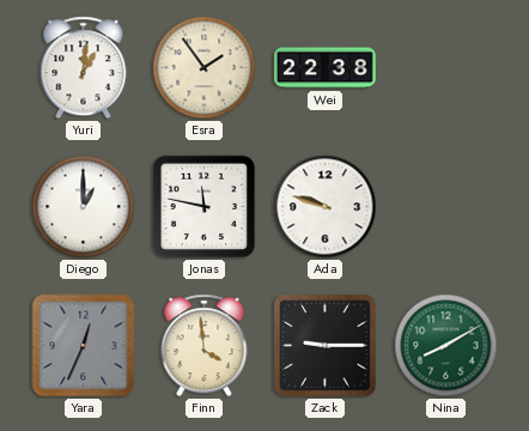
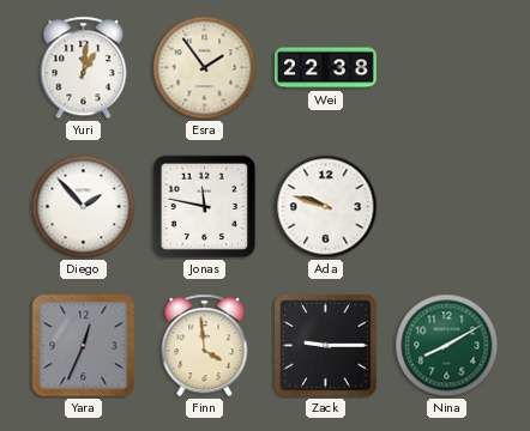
Diego: 1:00 -> 1:53
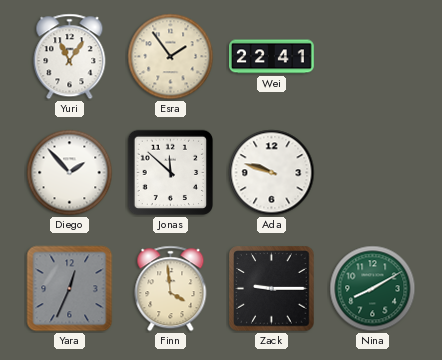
Yuri: 1:01 -> 11:06
Wei: 22:38 -> 22:41
Jonas: 11:47 -> 11:52
